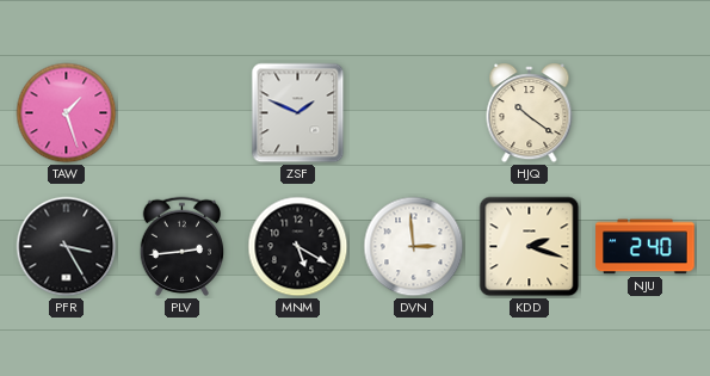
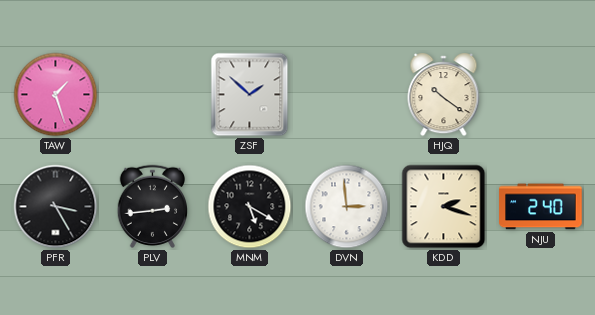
ZSF: 1:49 -> 1:52
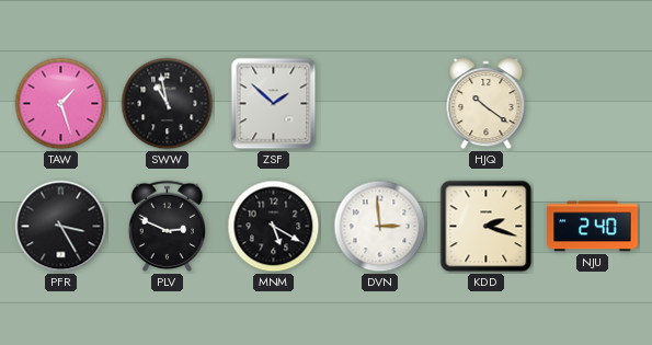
SWW: none -> 10:58
PLV: 2:44 -> 2:49
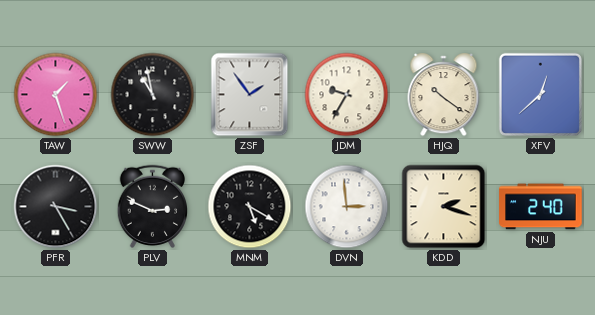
ZSF: 1:52 -> 1:54
JDM: none -> 9:35
XFV: none -> 12:38
